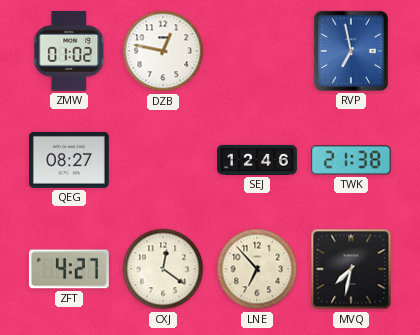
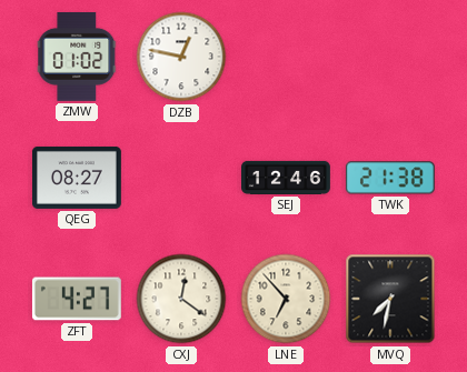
RVP: 6:58 -> none
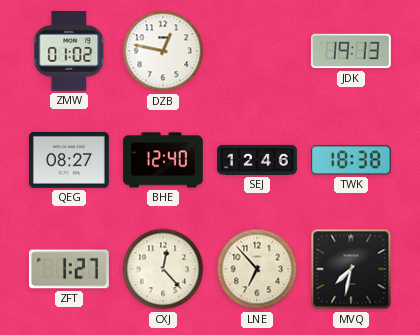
JDK: none -> 19:13
BHE: none -> 12:40
TWK: 21:38 -> 18:38
ZFT: 4:27 -> 1:27
CXJ: 12:21 -> 12:23
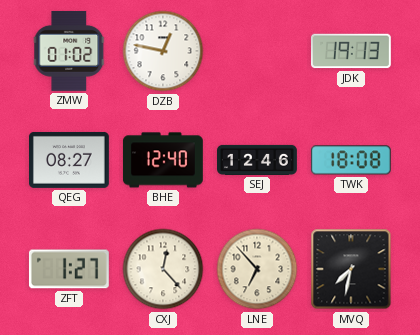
TWK: 18:38 -> 18:08
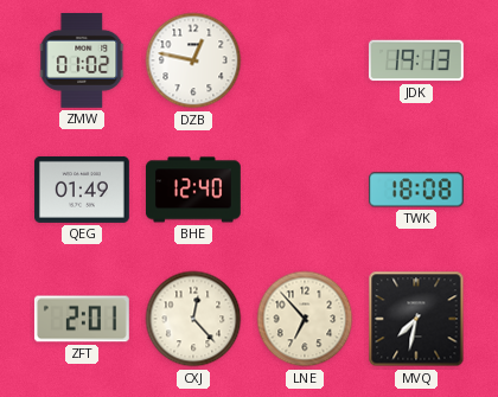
QEG: 08:27 -> 01:49
SEJ: 12:46 -> none
ZFT: 1:27 -> 2:01
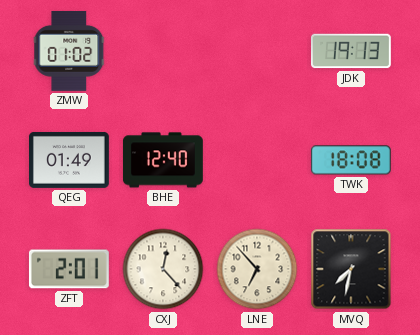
DZB: 12:47 -> none
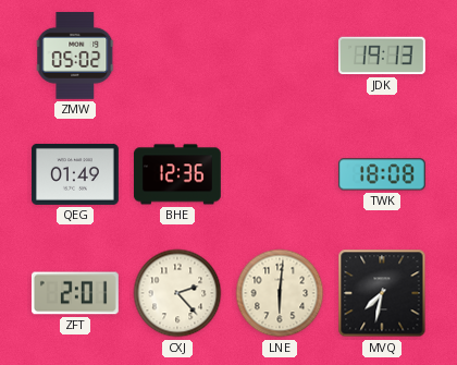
ZMW: 01:02 -> 05:02
BHE: 12:40 -> 12:36
CXJ: 12:23 -> 2:23
LNE: 6:53 -> 6:01
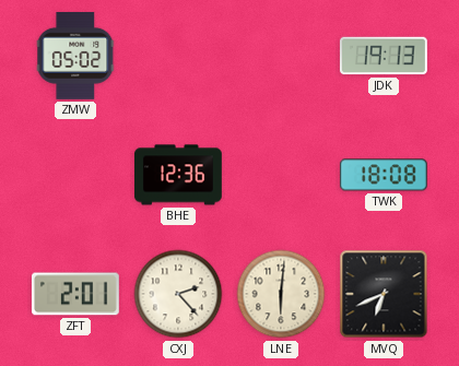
QEG: 01:49 -> none
MVQ: 7:32 -> 6:41
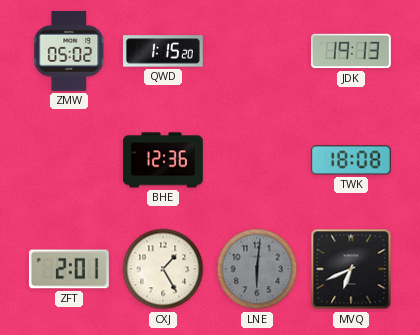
QWD: none -> 1:15
CXJ: 2:23 -> 1:25
LNE dial: cream -> grey
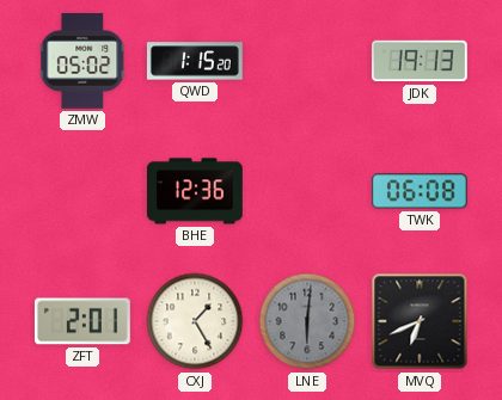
TWK: 18:08 -> 06:08
